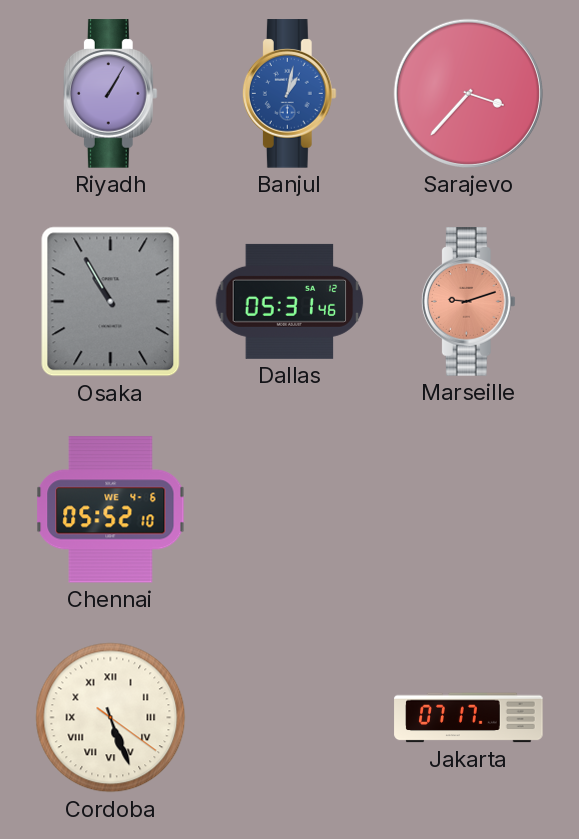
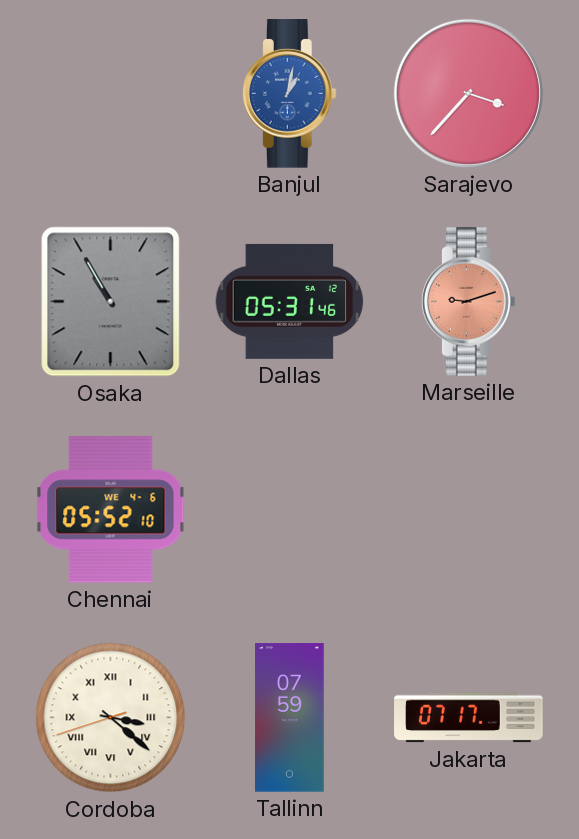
Riyadh: 1:05 -> none
Cordoba: 5:26 -> 3:21
Tallinn: none -> 07:59
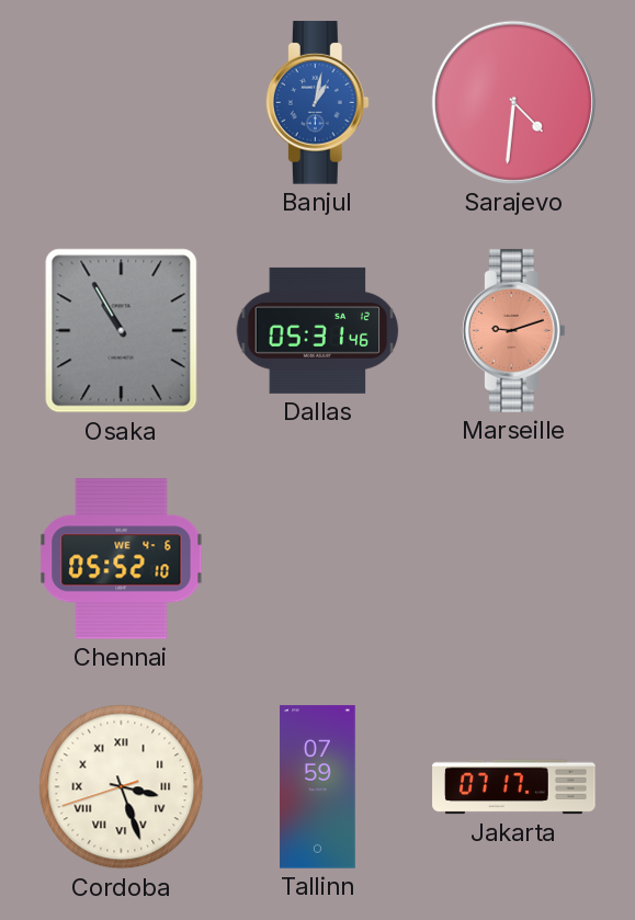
Sarajevo: 3:37 -> 4:31
Cordoba: 3:21 -> 3:26
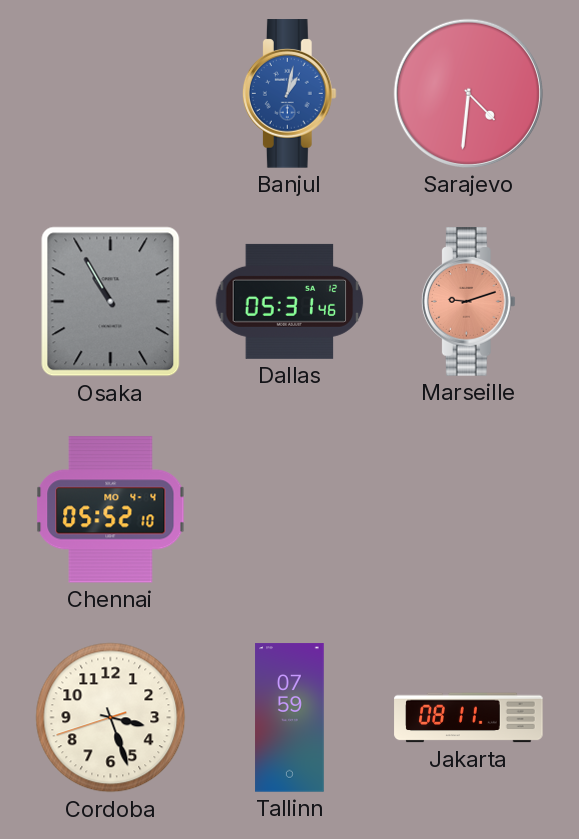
Chennai date: WE 4-6 -> MO 4-4
Cordoba numerals: Roman -> Arabic
Jakarta: 07:17 -> 08:11
